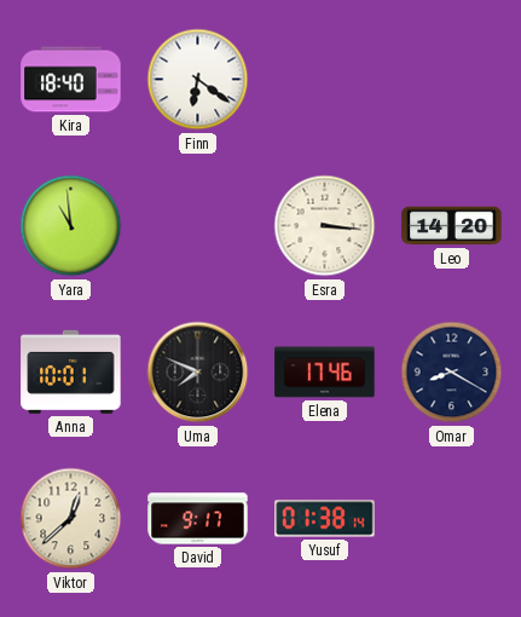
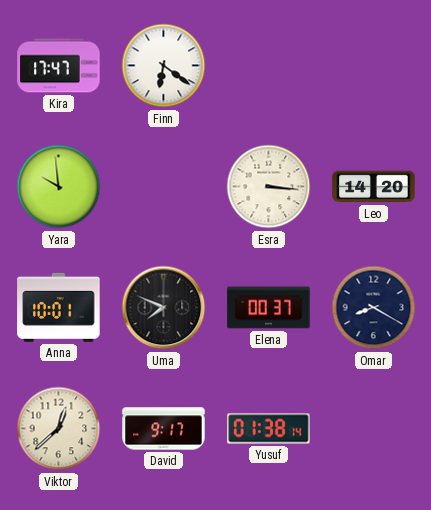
Kira: 18:40 -> 17:47
Yara: 10:59 -> 9:59
Elena: 17:46 -> 00:37
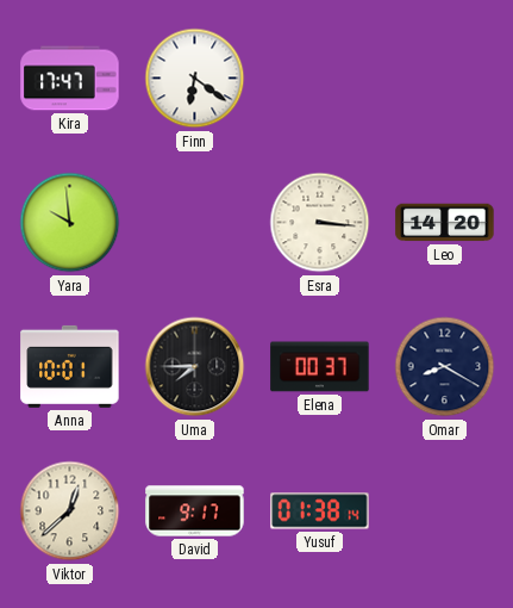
Uma: 7:49 -> 7:45
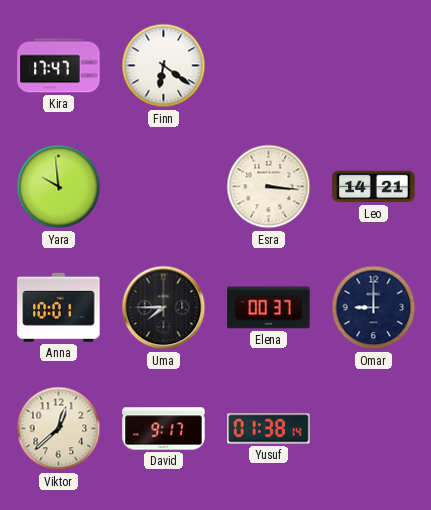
Leo: 14:20 -> 14:21
Omar: 8:20 -> 9:00
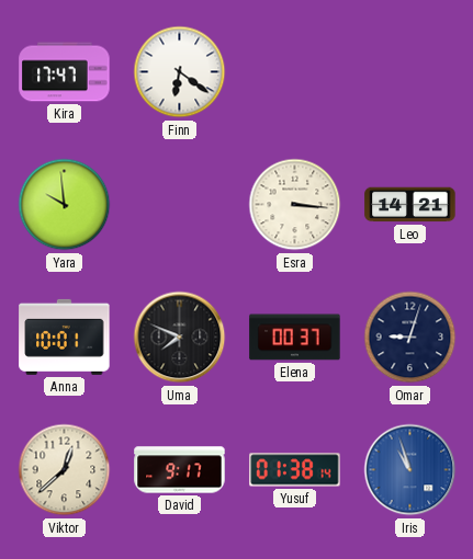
Uma: 7:45 -> 7:49
Omar: 9:00 -> 9:03
Iris: none -> 10:57
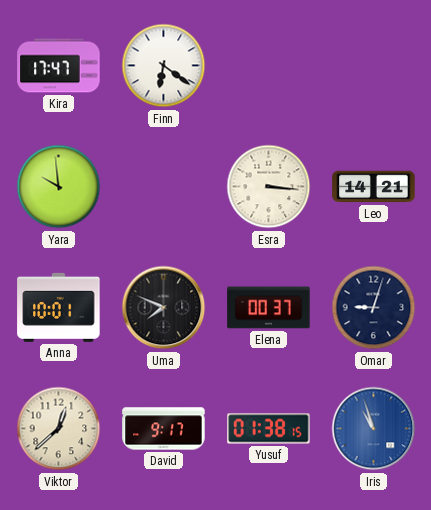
Yusuf: 01:38:14 -> 01:38:15
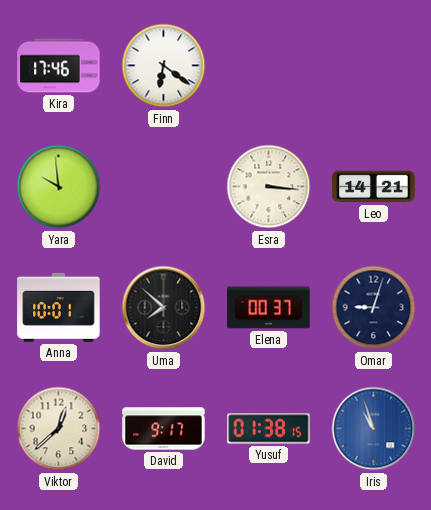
Kira: 17:47 -> 17:46
Uma: 7:49 -> 7:52
